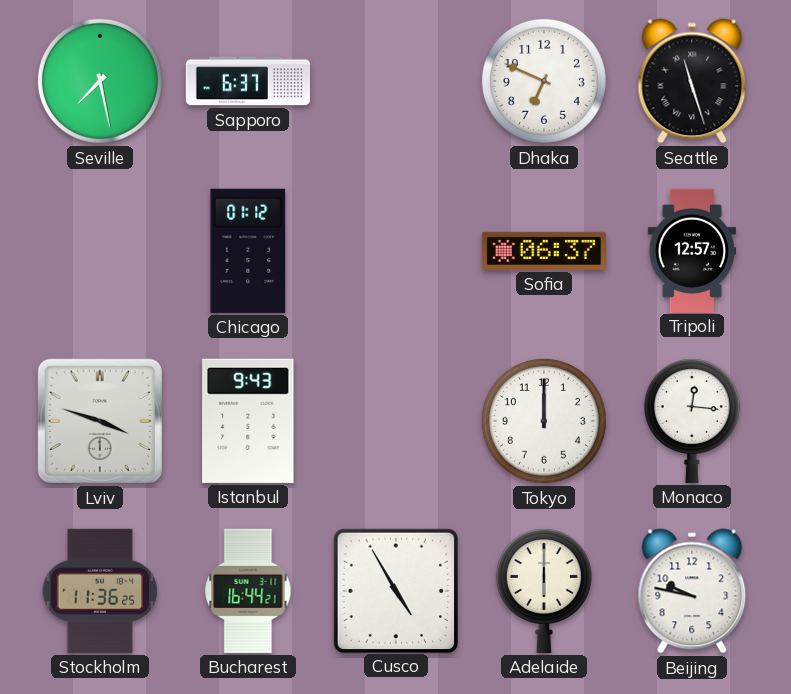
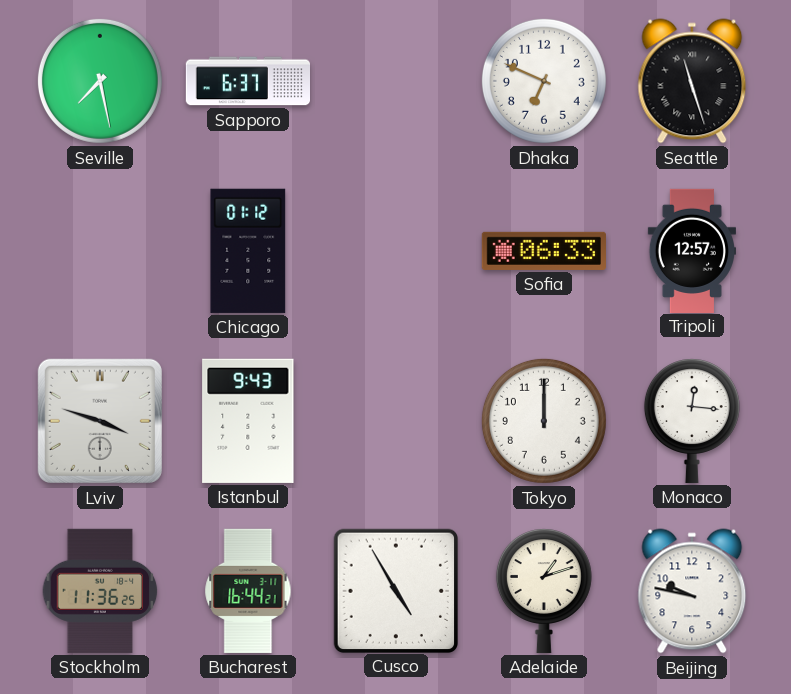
Sofia: 06:37 -> 06:33
Adelaide: 6:00 -> 1:12
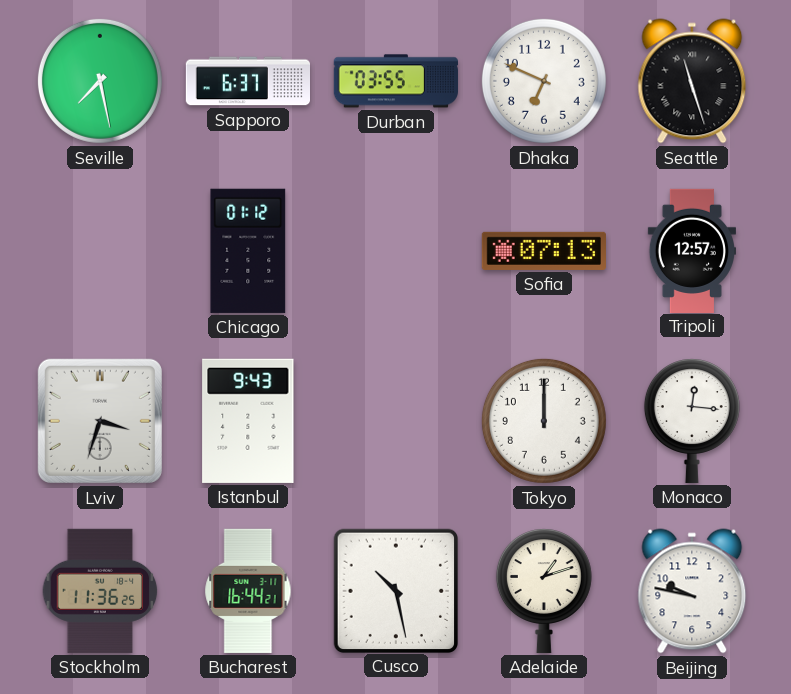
Durban: none -> 03:55
Sofia: 06:33 -> 07:13
Lviv: 3:48 -> 3:33
Cusco: 4:55 -> 10:28
